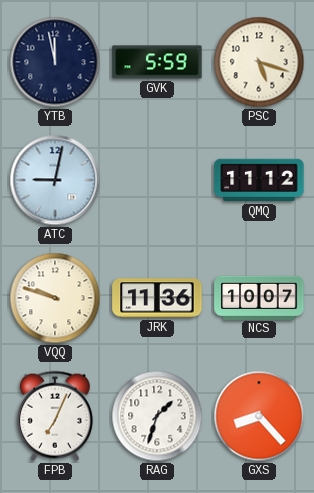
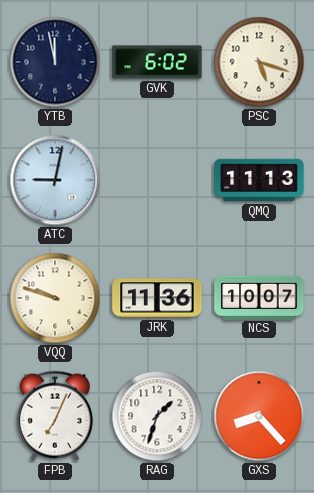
GVK: 5:59 -> 6:02
QMQ: 11:12 -> 11:13
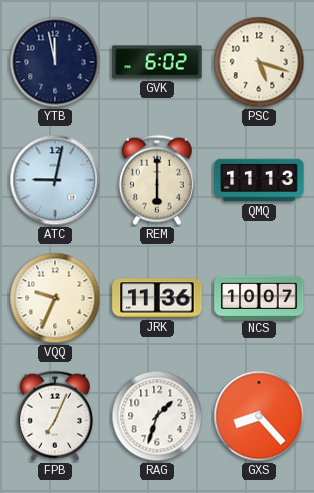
REM: none -> 6:00
VQQ: 9:48 -> 9:34
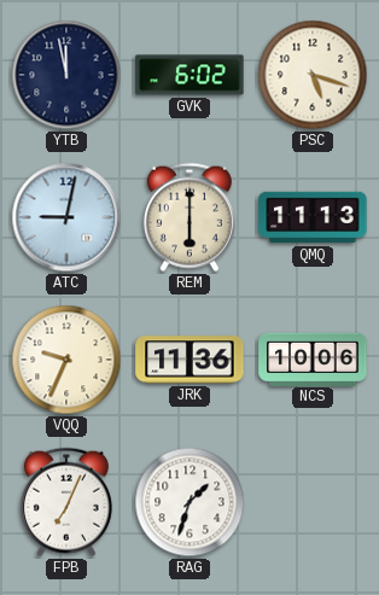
NCS: 10:07 -> 10:06
GXS: 8:23 -> none
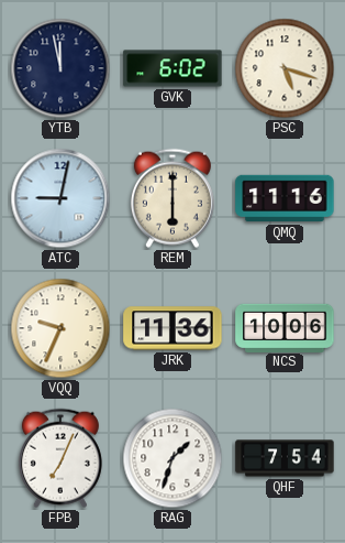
QMQ: 11:13 -> 11:16
QHF: none -> 7:54
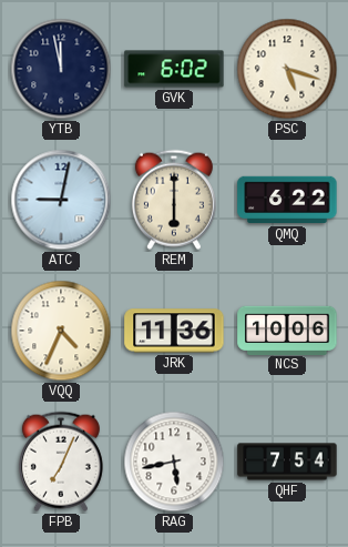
QMQ: 11:16 -> 6:22
VQQ: 9:34 -> 4:34
RAG: 1:33 -> 5:43
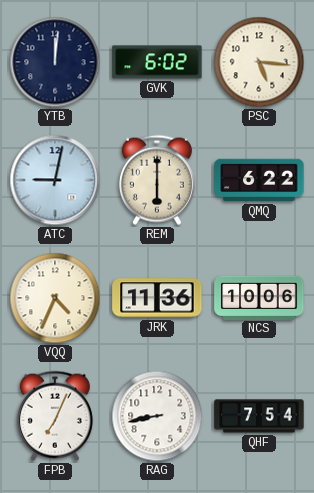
YTB: 11:58 -> 12:01
PSC: 5:18 -> 5:16
RAG: 5:43 -> 8:43
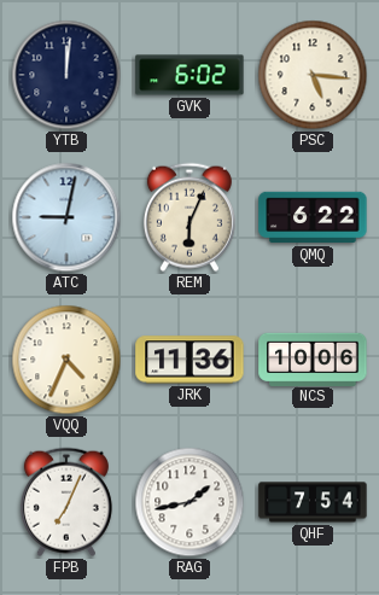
REM: 6:00 -> 6:04
RAG: 8:43 -> 1:43
